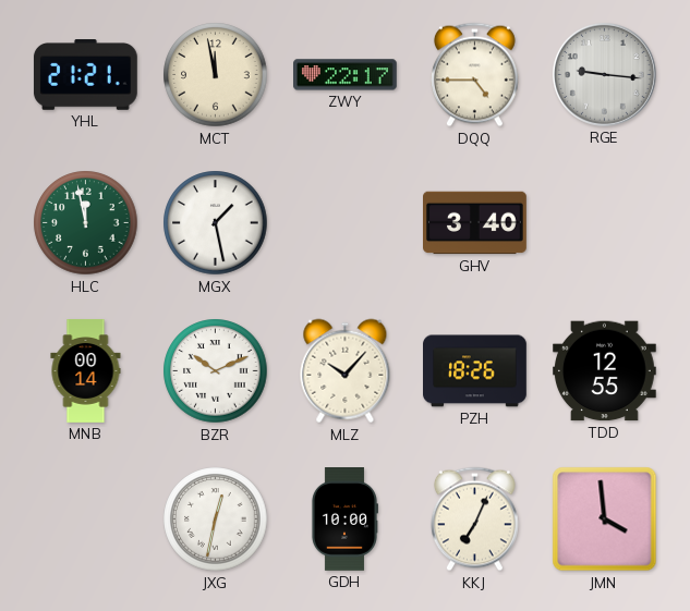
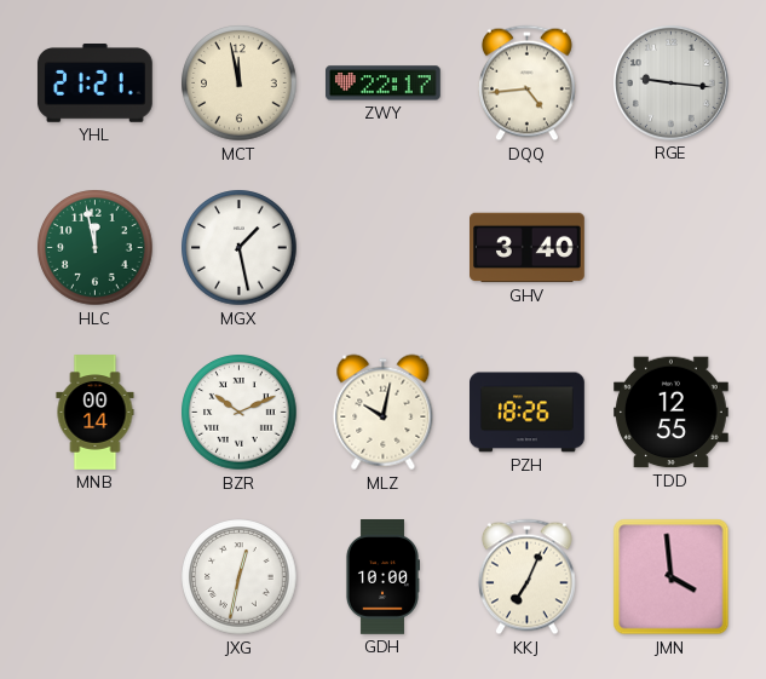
DQQ: 4:45 -> 4:44
MLZ: 10:07 -> 10:02
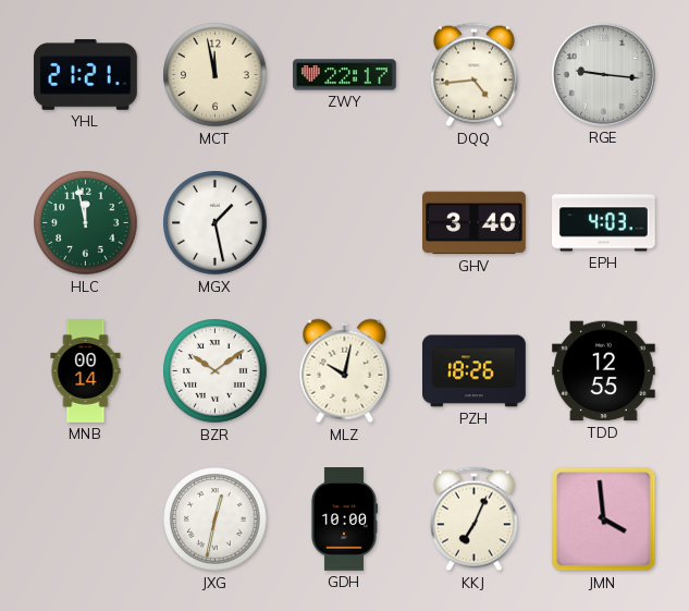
EPH: none -> 4:03
BZR: 10:11 -> 10:09
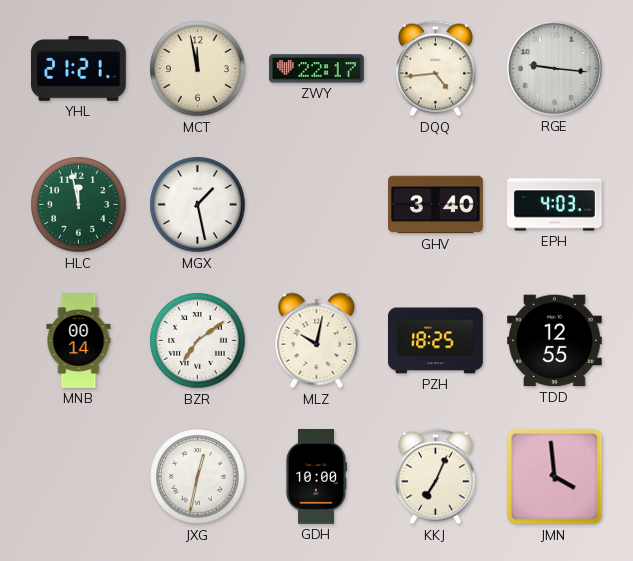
BZR: 10:09 -> 7:09
PZH: 18:26 -> 18:25
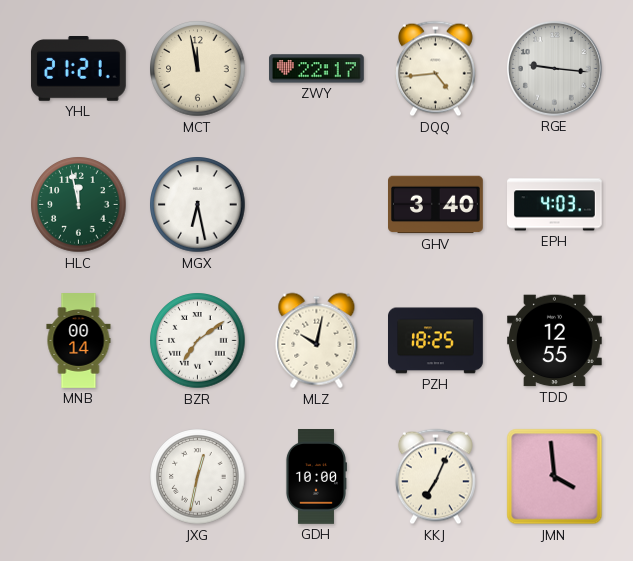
MGX: 1:28 -> 6:28
